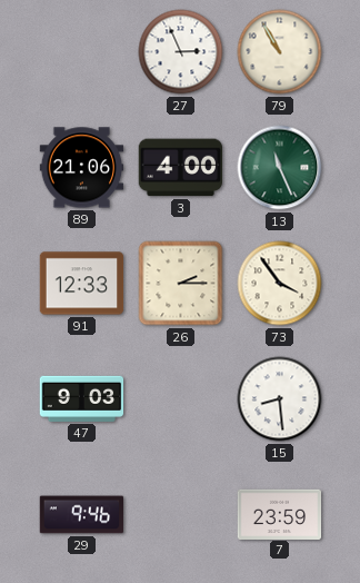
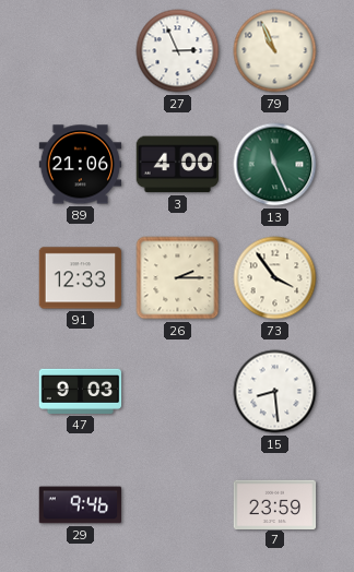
79: 10:55 -> 10:56
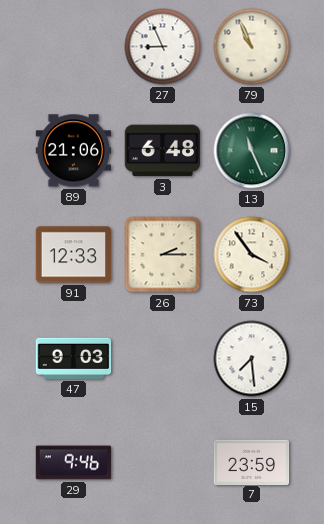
27: 2:56 -> 8:56
3: 4:00 -> 6:48
15: 8:29 -> 7:29
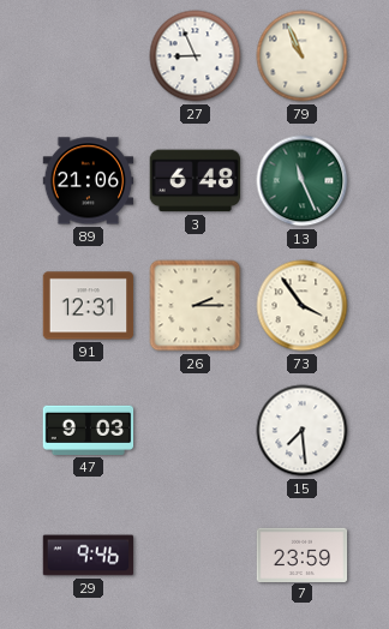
91: 12:33 -> 12:31
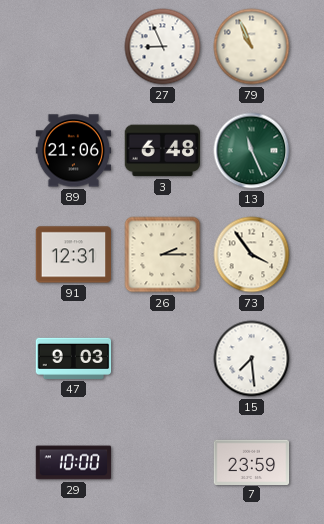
29: 9:46 -> 10:00
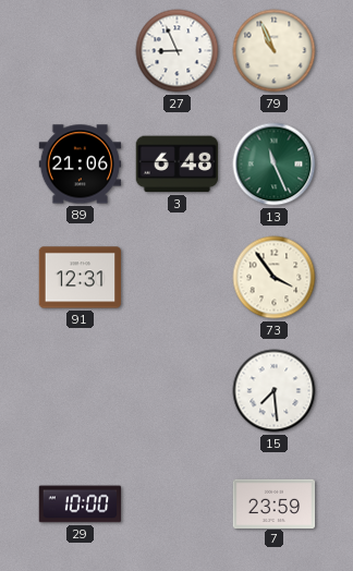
26: 2:15 -> none
47: 9:03 -> none
